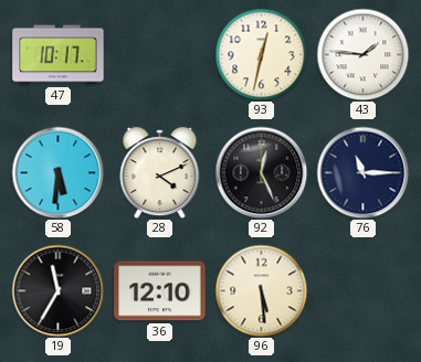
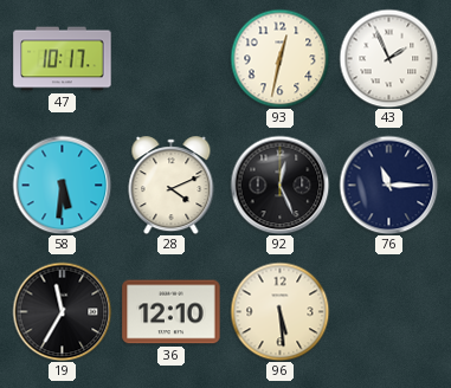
43: 1:46 -> 1:56
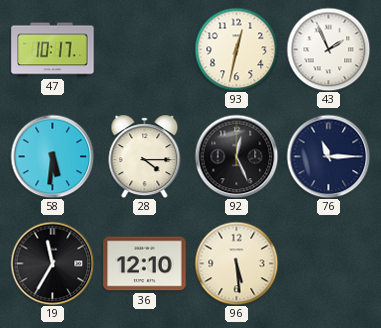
28: 4:11 -> 4:15
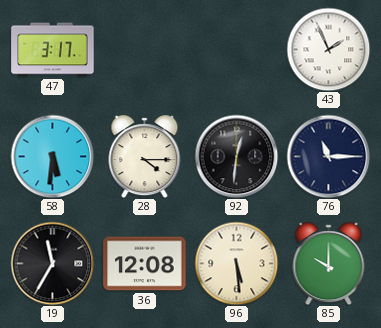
47: 10:17 -> 3:17
93: 12:32 -> none
92: 12:26 -> 12:31
36: 12:10 -> 12:08
85: none -> 10:00
